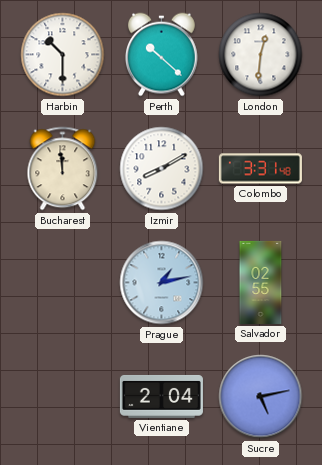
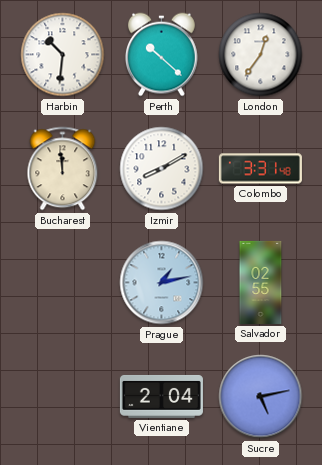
Harbin: 10:30 -> 10:31
London: 12:31 -> 12:36
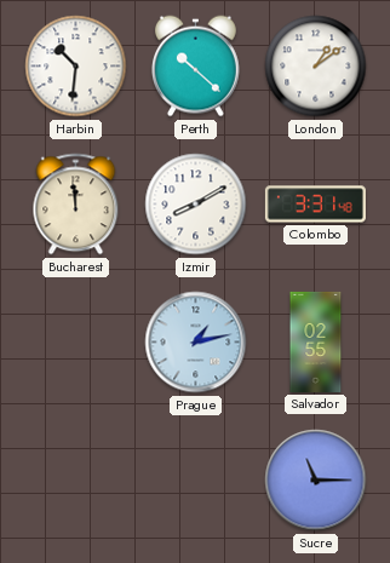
London: 12:36 -> 1:09
Vientiane: 2:04 -> none
Sucre: 5:13 -> 11:15
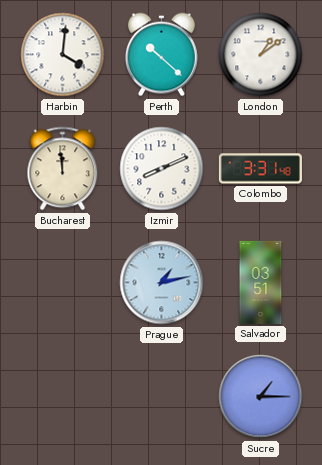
Harbin: 10:31 -> 4:01
Izmir: 8:10 -> 8:11
Salvador: 02:55 -> 03:51
Sucre: 11:15 -> 1:15
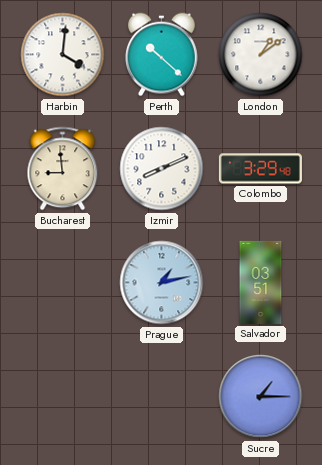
Bucharest: 11:59 -> 8:59
Colombo: 3:31 -> 3:29
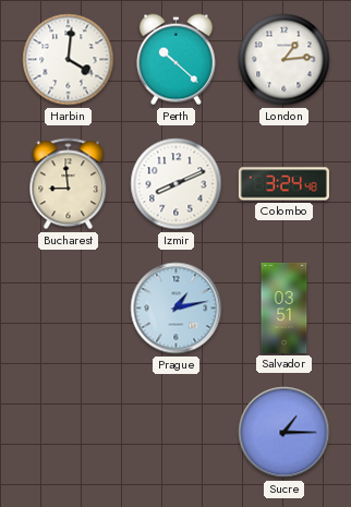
London: 1:09 -> 1:14
Colombo: 3:29 -> 3:24
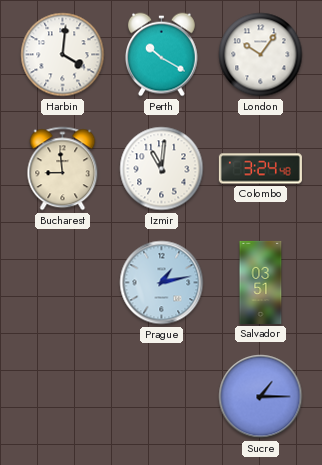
Perth: 10:22 -> 10:20
London: 1:14 -> 10:06
Izmir: 8:11 -> 11:01
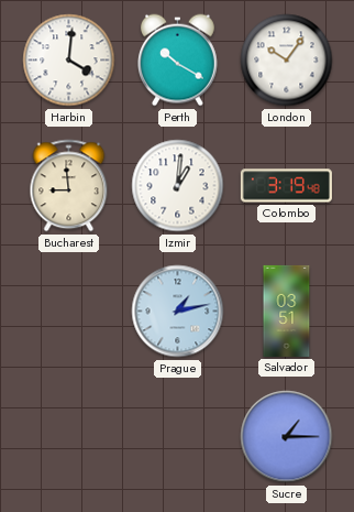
Izmir: 11:01 -> 1:01
Colombo: 3:24 -> 3:19
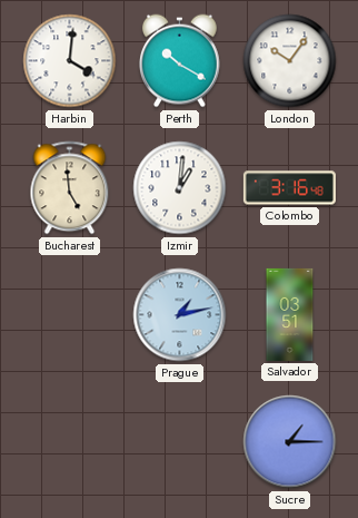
Bucharest: 8:59 -> 4:59
Colombo: 3:19 -> 3:16
